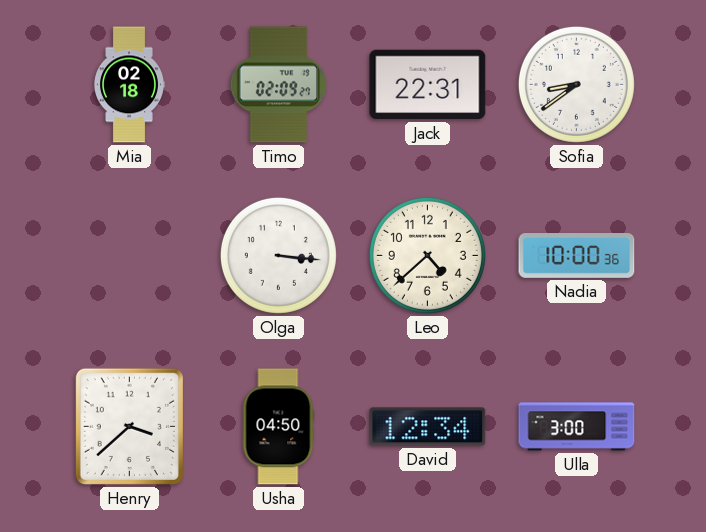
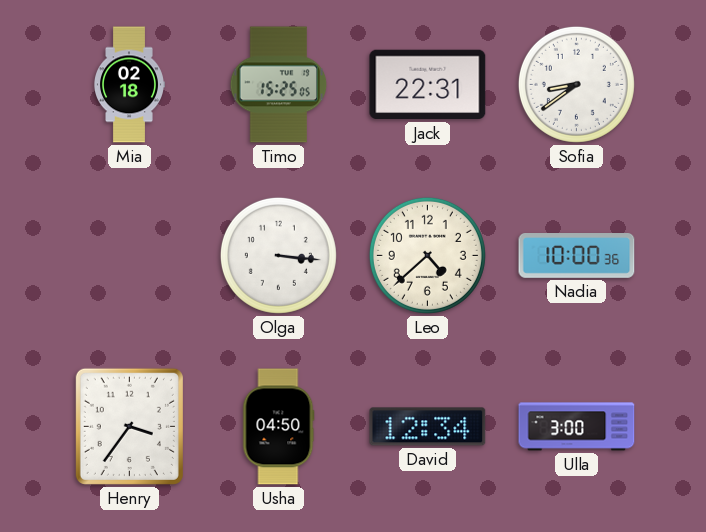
Timo: 02:09 -> 15:25
Henry: 3:38 -> 3:36
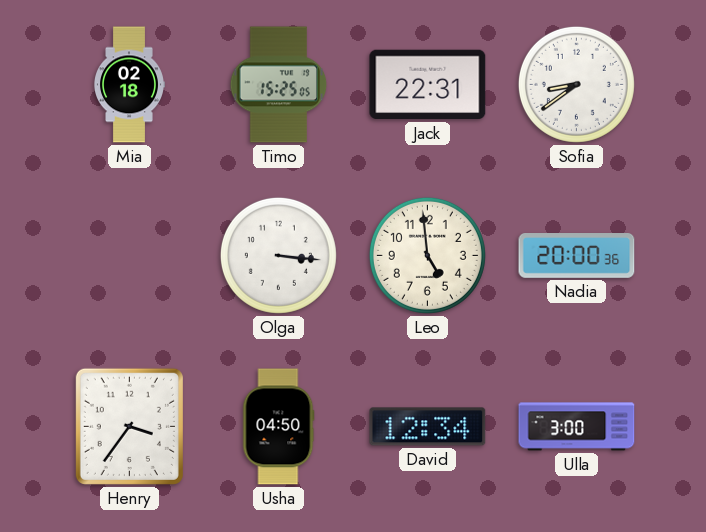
Leo: 4:38 -> 4:59
Nadia: 10:00 -> 20:00
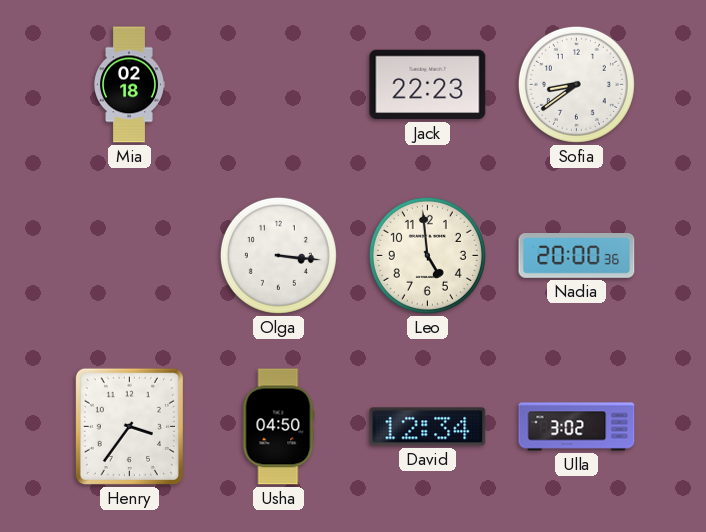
Timo: 15:25 -> none
Jack: 22:31 -> 22:23
Ulla: 3:00 -> 3:02
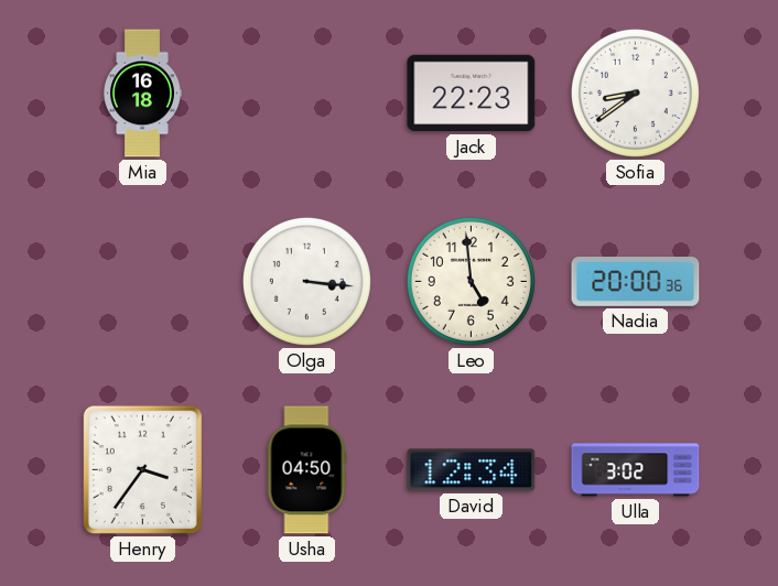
Mia: 02:18 -> 16:18
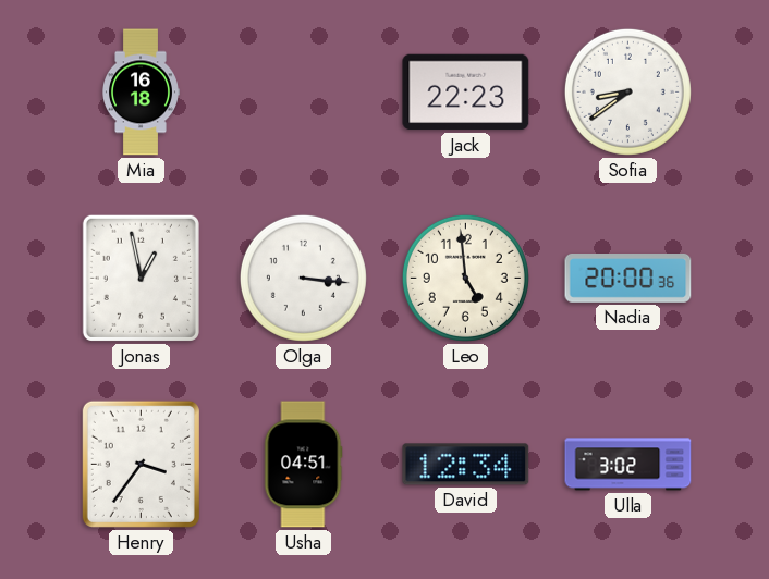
Jonas: none -> 12:58
Usha: 04:50 -> 04:51
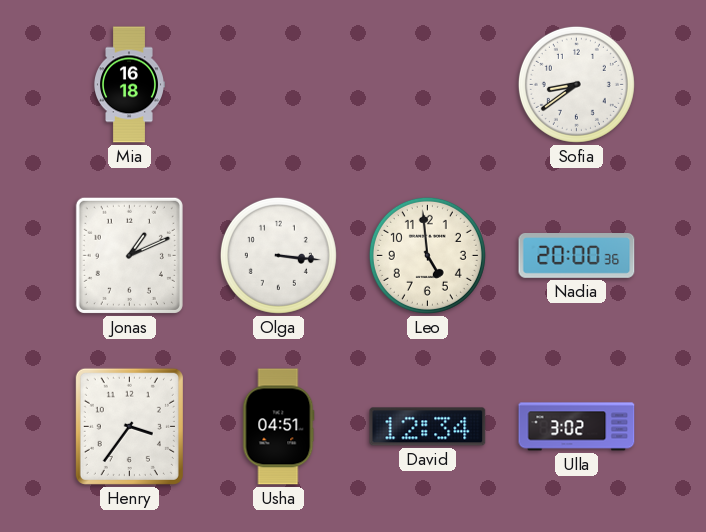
Jack: 22:23 -> none
Jonas: 12:58 -> 1:11
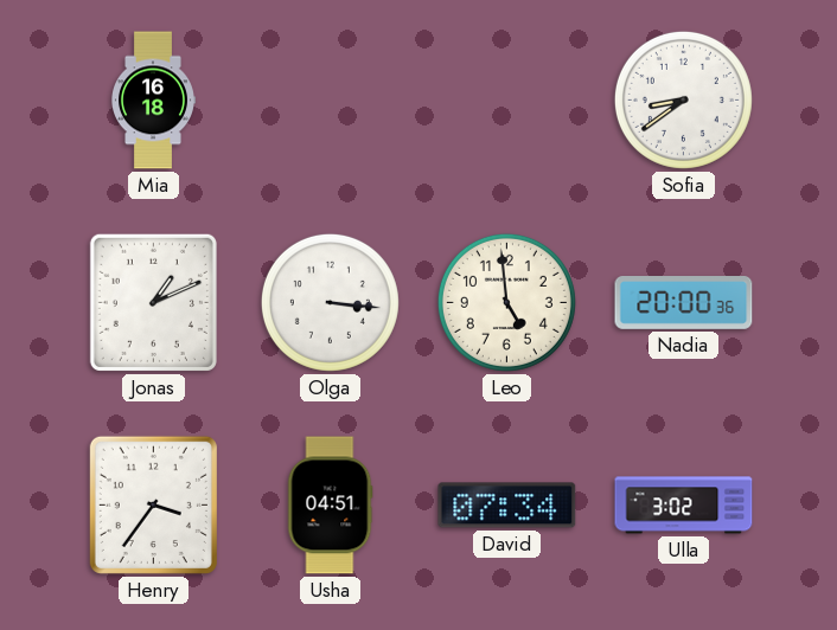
David: 12:34 -> 07:34
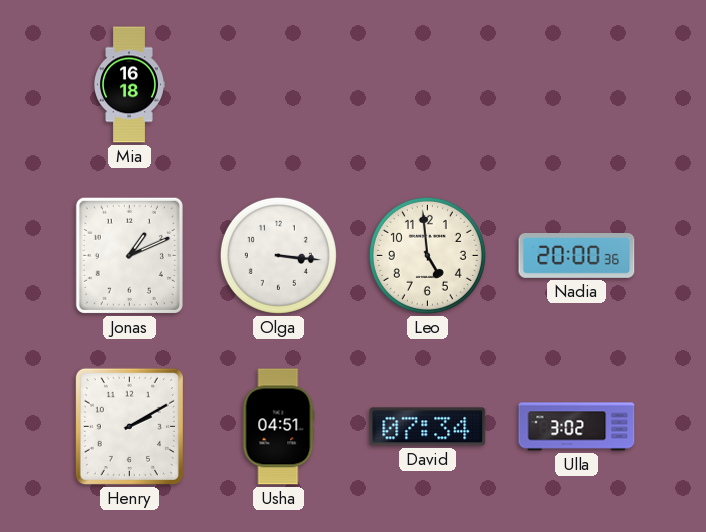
Sofia: 8:39 -> none
Henry: 3:36 -> 2:10
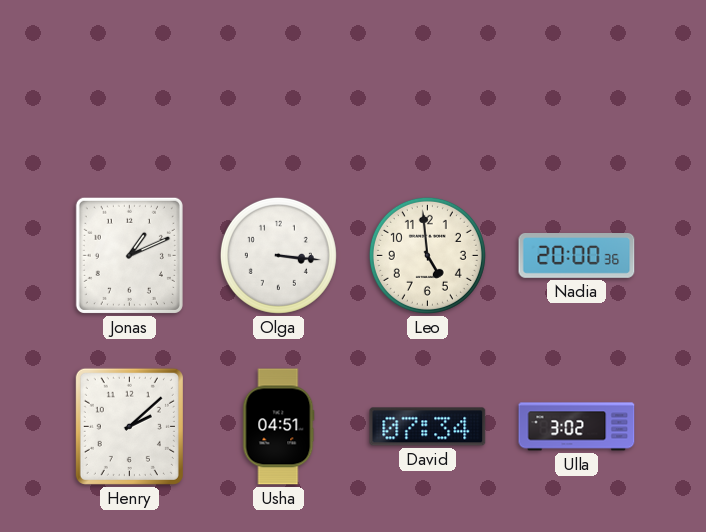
Mia: 16:18 -> none
Henry: 2:10 -> 2:08
